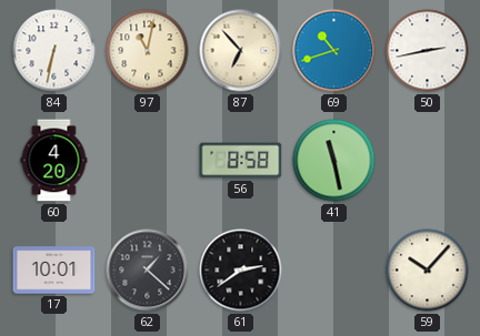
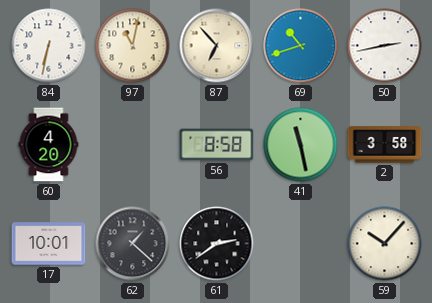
2: none -> 3:58
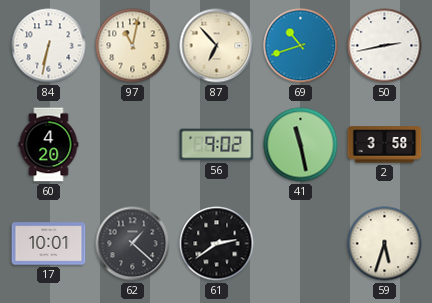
56: 8:58 -> 9:02
59: 10:07 -> 5:33
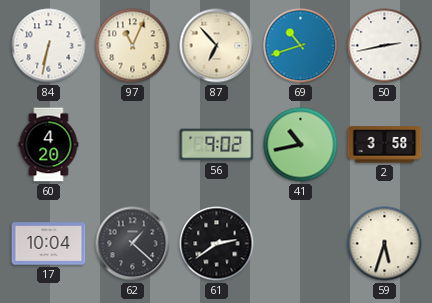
97: 11:02 -> 11:04
41: 11:28 -> 10:43
17: 10:01 -> 10:04
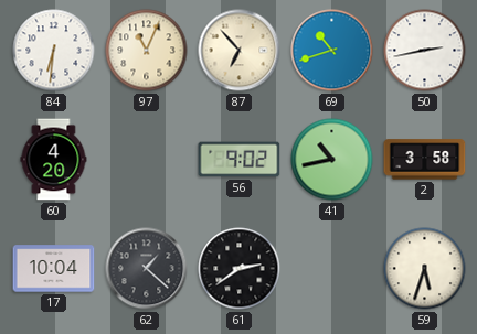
84: 6:32 -> 6:31
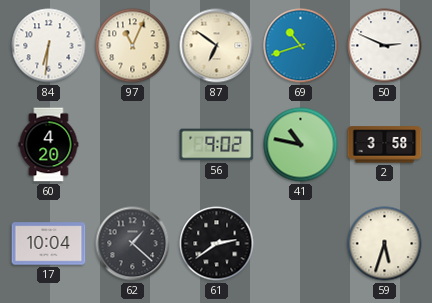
87: 6:53 -> 6:51
50: 2:43 -> 2:49
41: 10:43 -> 10:47
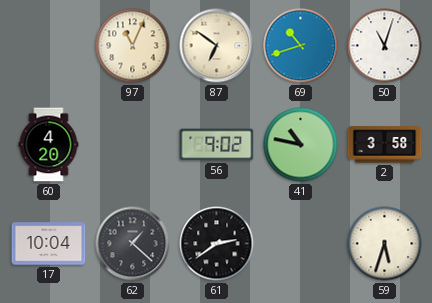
84: 6:31 -> none
50: 2:49 -> 11:03
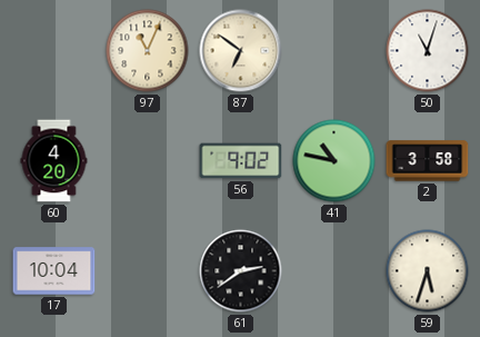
69: 10:42 -> none
62: 1:22 -> none
